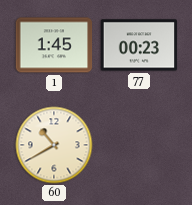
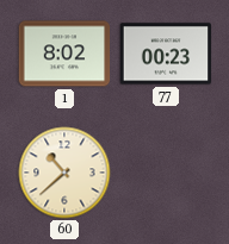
1: 1:45 -> 8:02
60: 10:40 -> 10:38
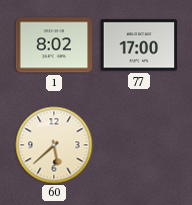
77: 00:23 -> 17:00
60: 10:38 -> 5:38
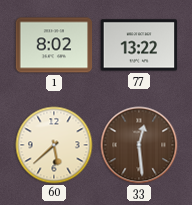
77: 17:00 -> 13:22
33: none -> 12:29
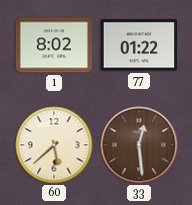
77: 13:22 -> 01:22
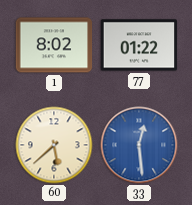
33 dial: brown -> blue
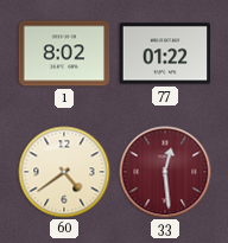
60: 5:38 -> 4:39
33 dial: blue -> burgundy
